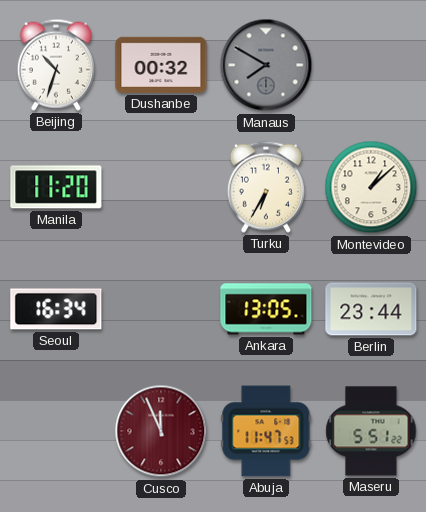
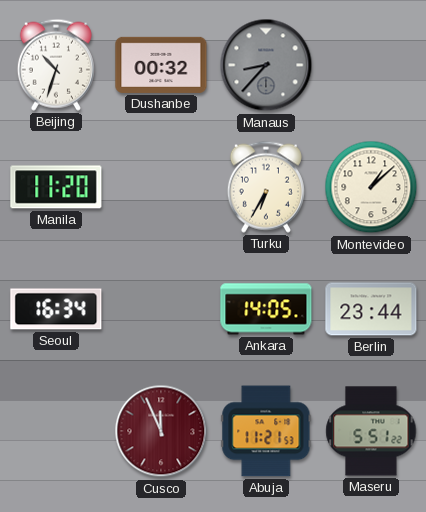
Manaus: 7:50 -> 8:37
Ankara: 13:05 -> 14:05
Abuja: 11:47 -> 11:21
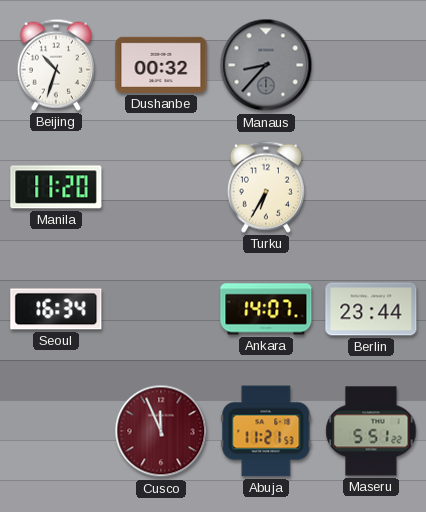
Montevideo: 1:08 -> none
Ankara: 14:05 -> 14:07
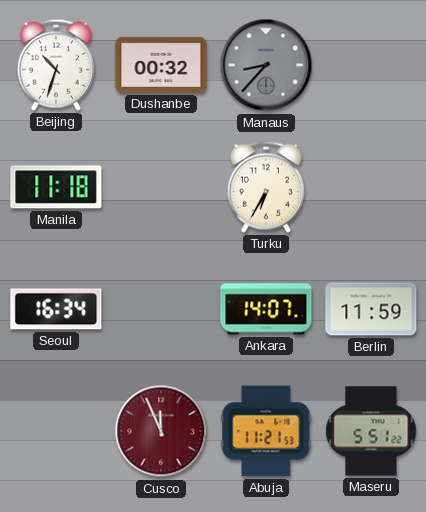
Manila: 11:20 -> 11:18
Berlin: 23:44 -> 11:59
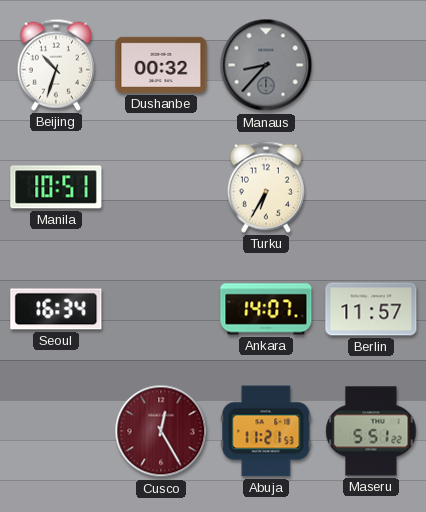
Manila: 11:18 -> 10:51
Berlin: 11:59 -> 11:57
Cusco: 11:56 -> 12:25
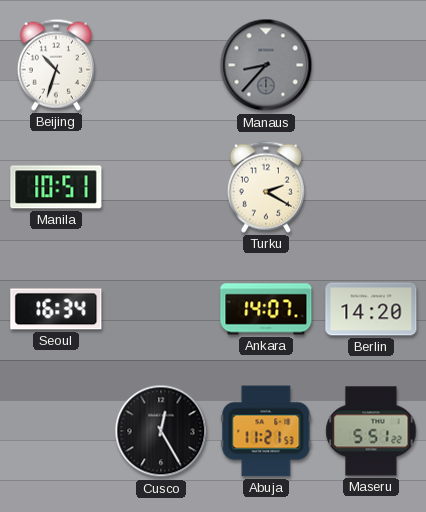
Dushanbe: 00:32 -> none
Turku: 6:35 -> 2:20
Berlin: 11:57 -> 14:20
Cusco dial: burgundy -> black
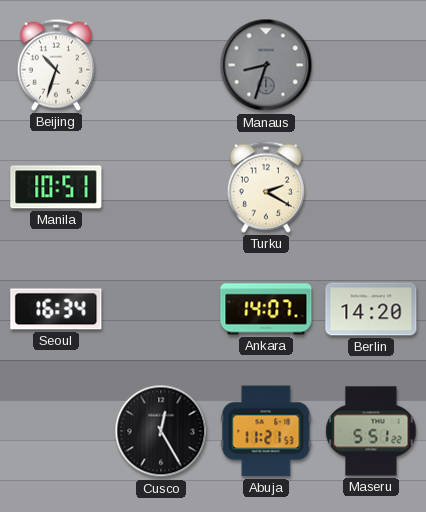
Manaus: 8:37 -> 8:33
